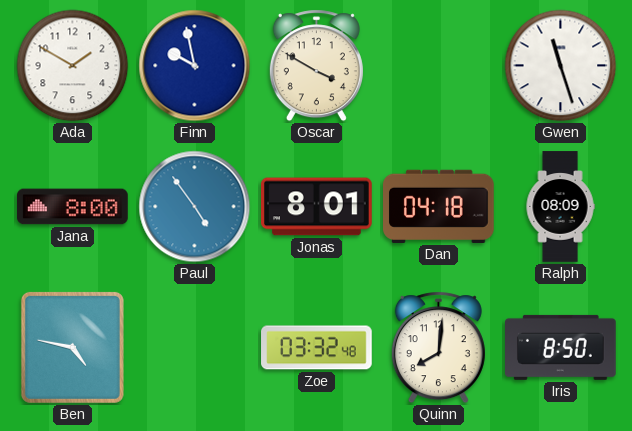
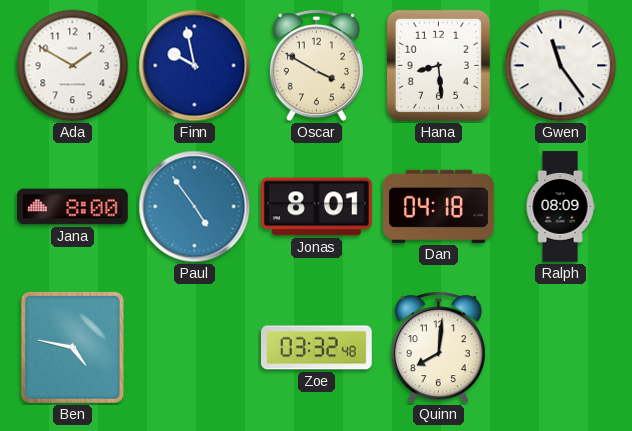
Hana: none -> 8:29
Gwen: 11:27 -> 11:24
Iris: 8:50 -> none
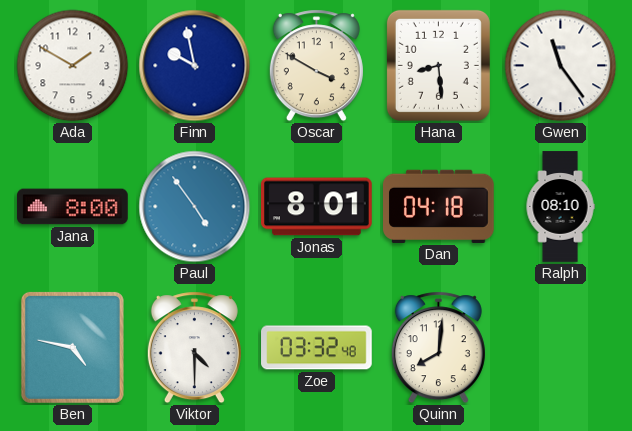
Ralph: 08:09 -> 08:10
Viktor: none -> 4:30
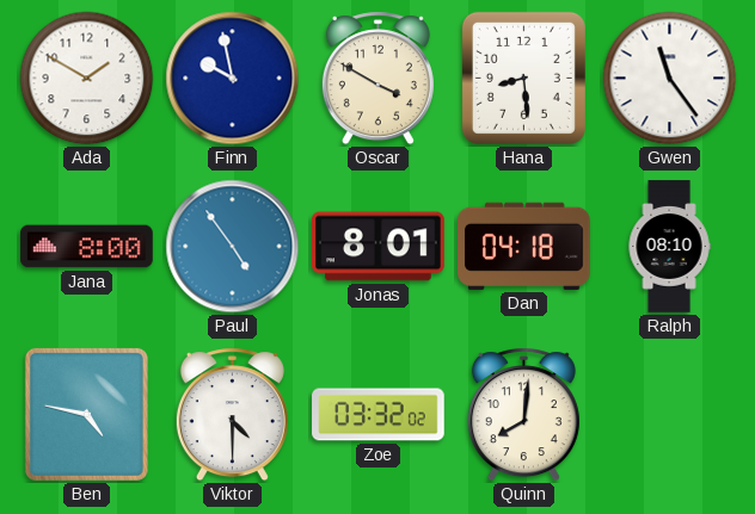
Zoe: 03:32:48 -> 03:32:02
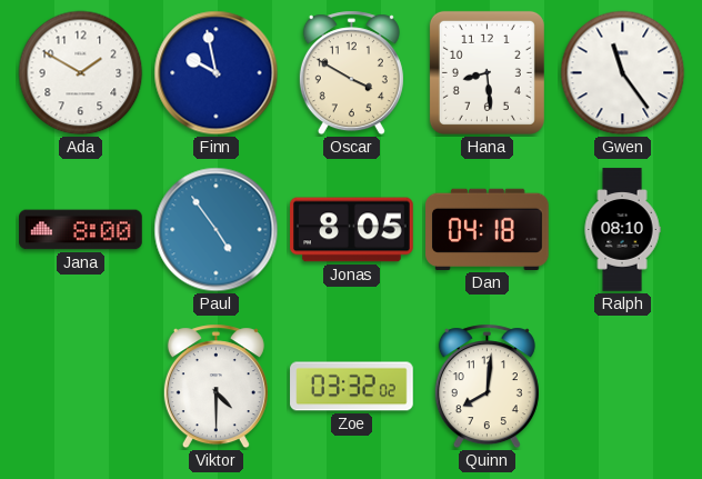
Jonas: 8:01 -> 8:05
Ben: 4:47 -> none
